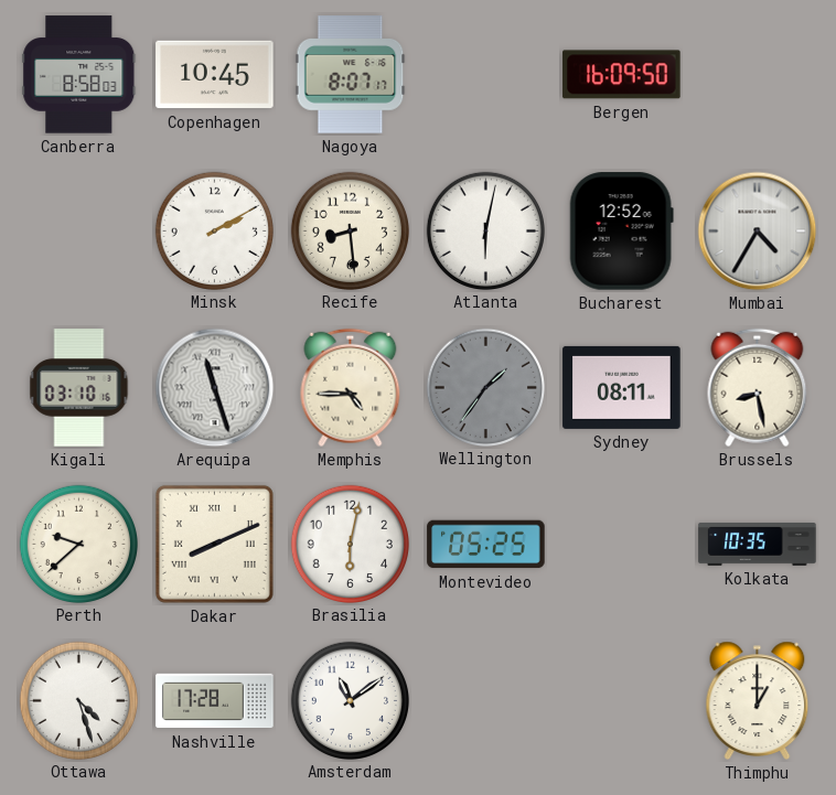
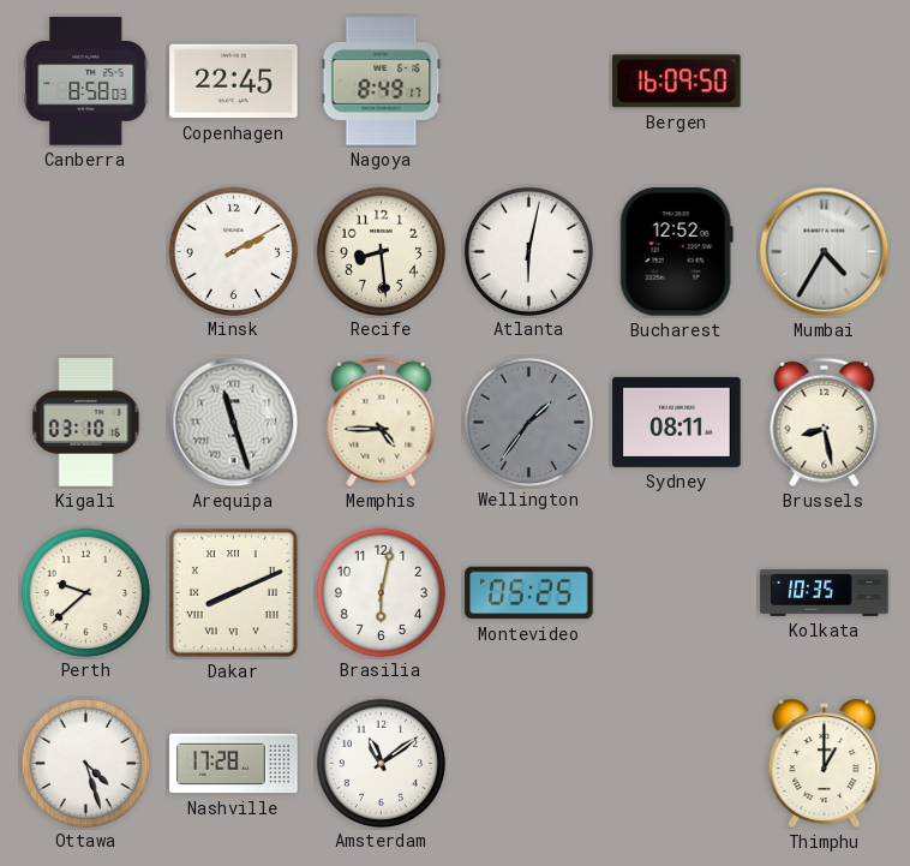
Copenhagen: 10:45 -> 22:45
Nagoya: 8:07 -> 8:49
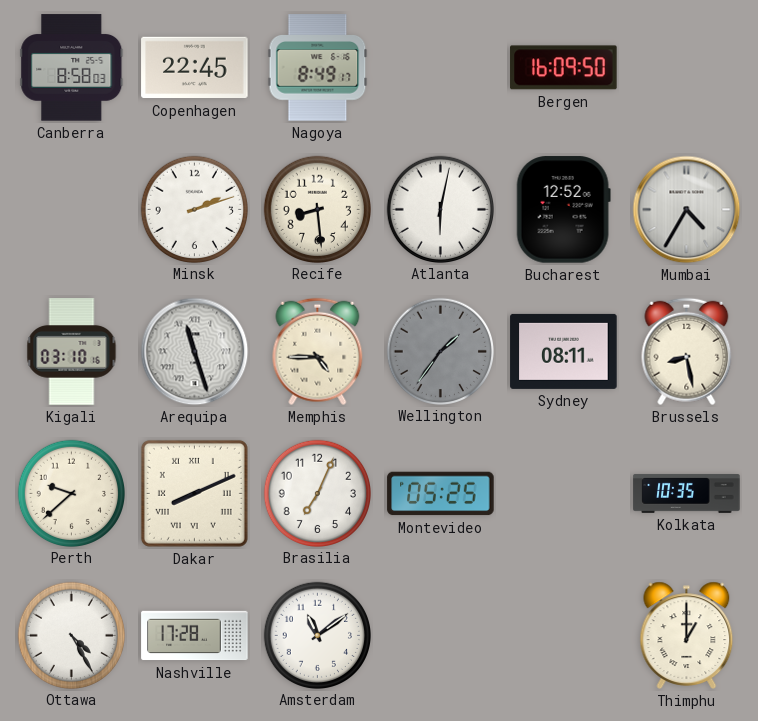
Minsk: 2:10 -> 2:12
Brasilia: 6:02 -> 7:04
Ottawa: 4:27 -> 4:25
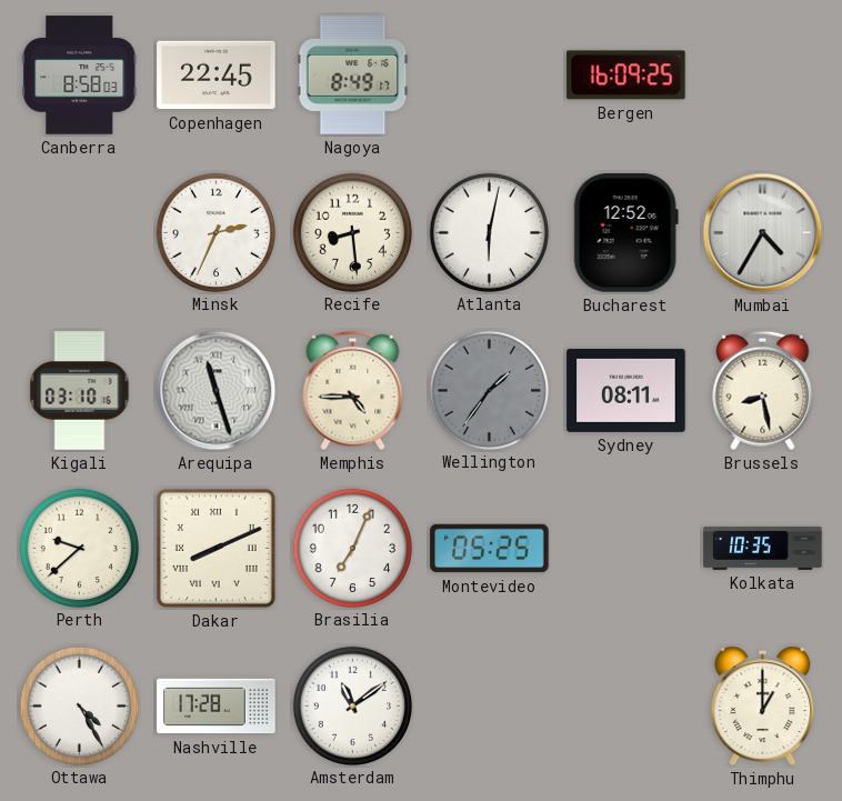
Bergen: 16:09:50 -> 16:09:25
Minsk: 2:12 -> 2:34
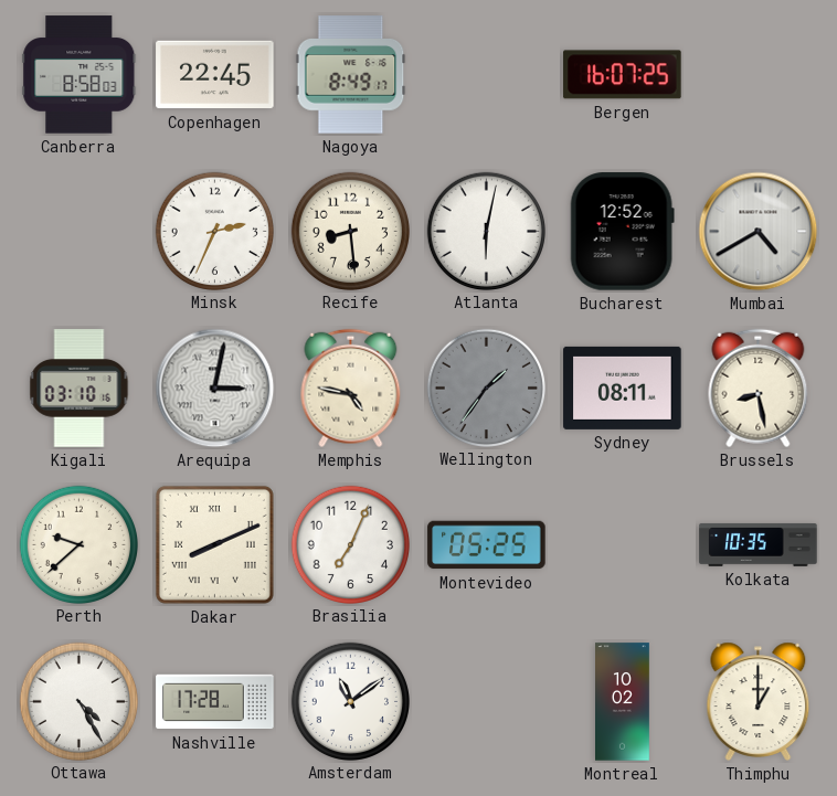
Bergen: 16:09 -> 16:07
Mumbai: 4:35 -> 4:40
Arequipa: 11:27 -> 3:02
Memphis: 4:45 -> 4:47
Montreal: none -> 10:02
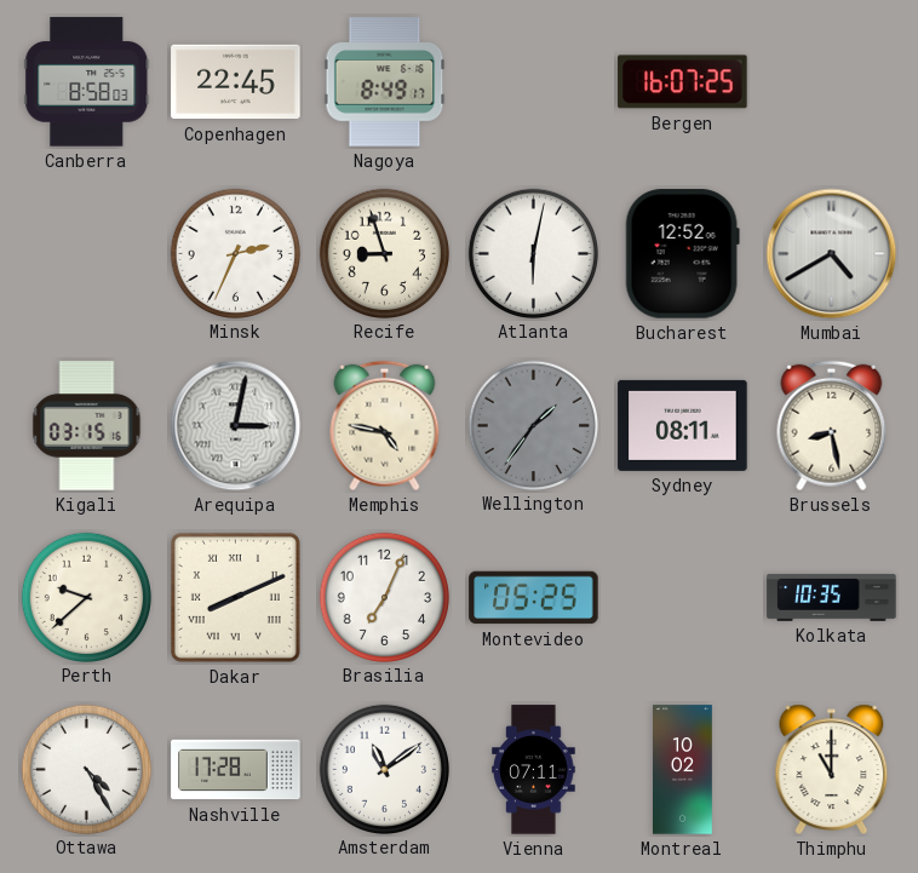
Recife: 8:29 -> 8:57
Kigali: 03:10 -> 03:15
Vienna: none -> 07:11
Thimphu: 1:00 -> 11:00
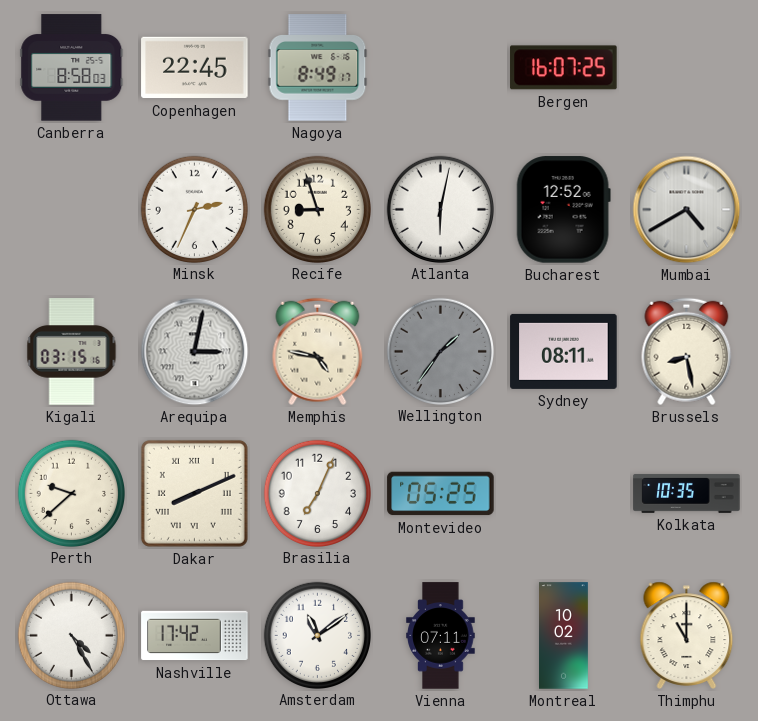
Nashville: 17:28 -> 17:42
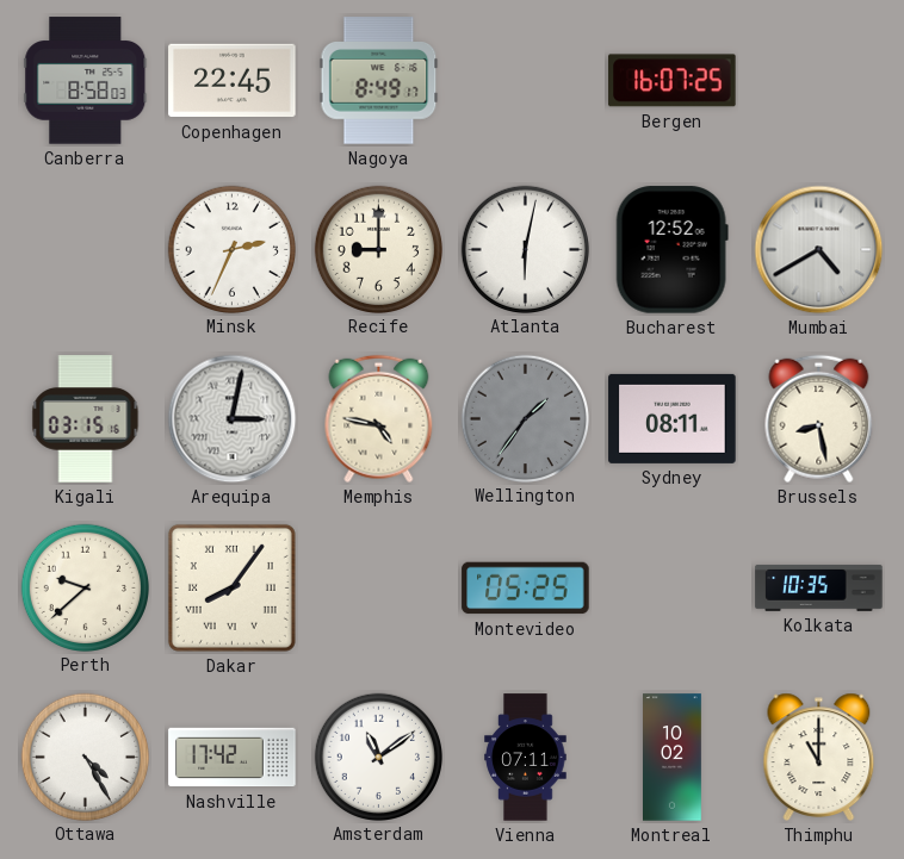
Recife: 8:57 -> 9:00
Dakar: 8:11 -> 8:06
Brasilia: 7:04 -> none
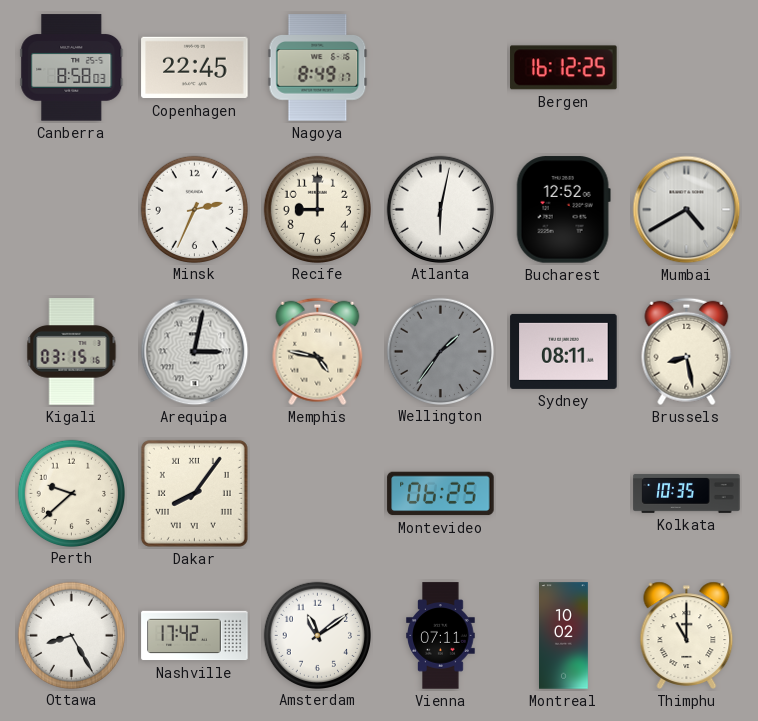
Bergen: 16:07 -> 16:12
Montevideo: 05:25 -> 06:25
Ottawa: 4:25 -> 8:25
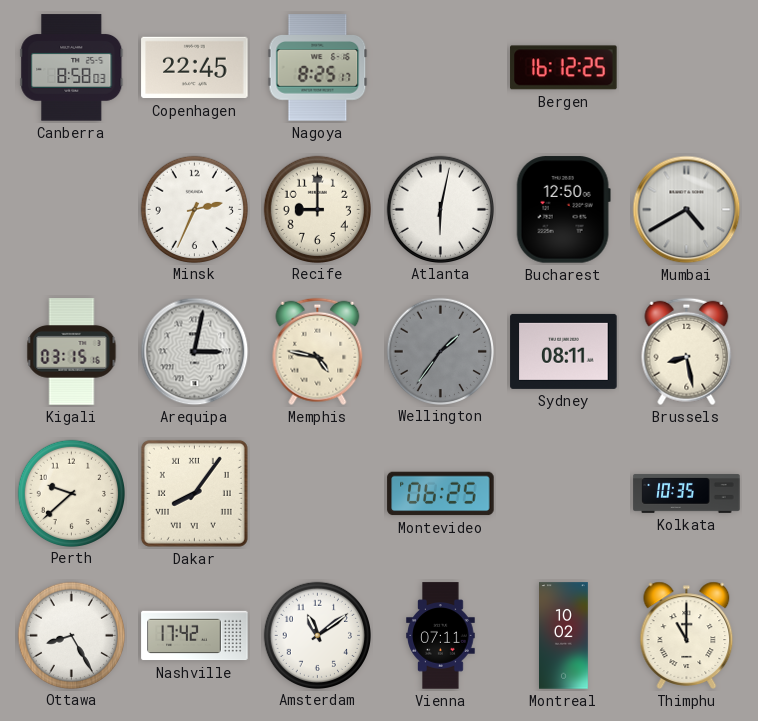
Nagoya: 8:49 -> 8:25
Bucharest: 12:52 -> 12:50
